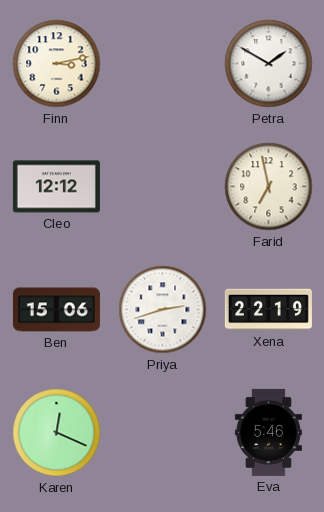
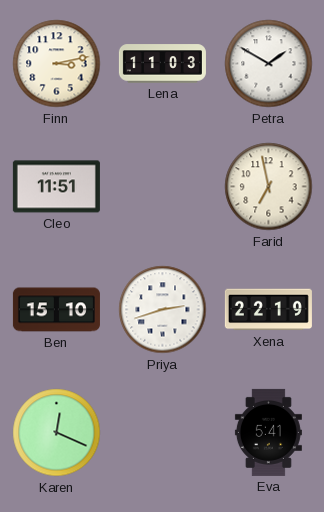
Lena: none -> 11:03
Cleo: 12:12 -> 11:51
Ben: 15:06 -> 15:10
Eva: 5:46 -> 5:41
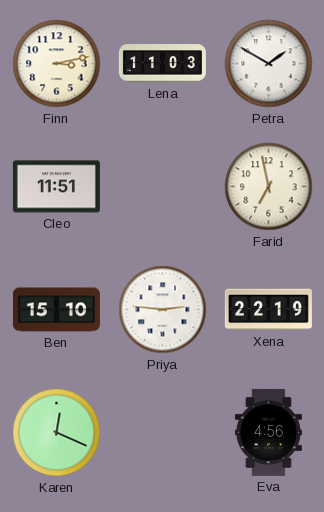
Priya: 2:42 -> 2:46
Eva: 5:41 -> 4:56
